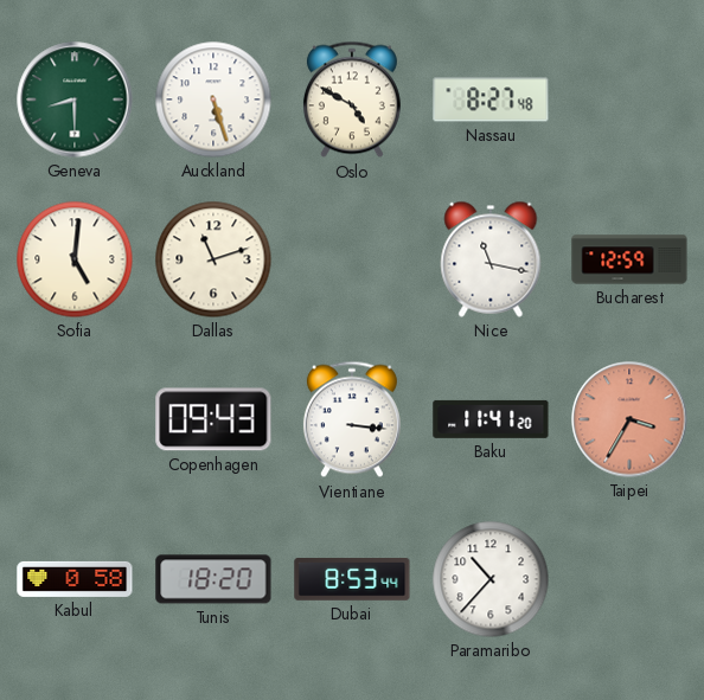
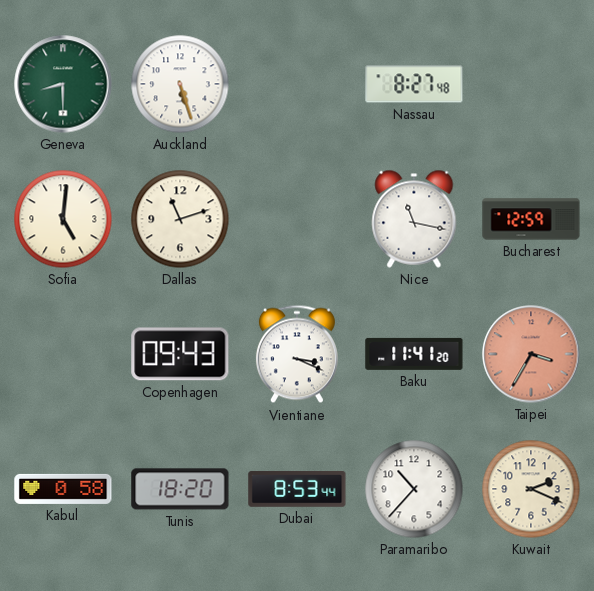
Oslo: 4:50 -> none
Vientiane: 3:16 -> 3:19
Kuwait: none -> 2:19
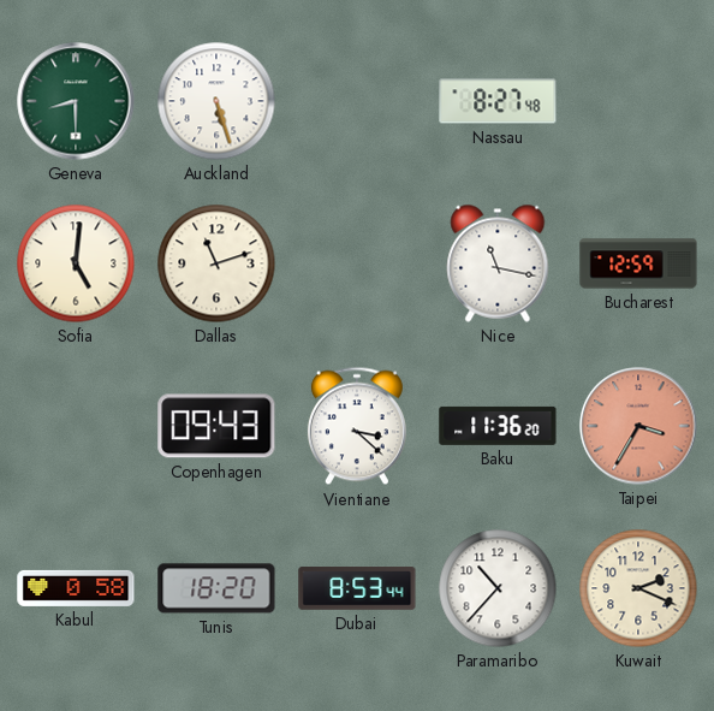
Vientiane: 3:19 -> 3:22
Baku: 11:41 -> 11:36
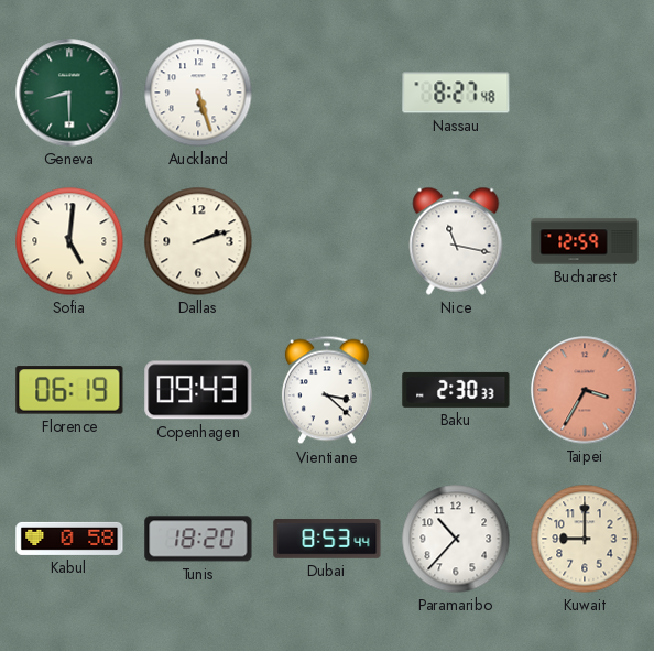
Dallas: 11:12 -> 2:12
Florence: none -> 06:19
Baku: 11:36 -> 2:30
Kuwait: 2:19 -> 9:00
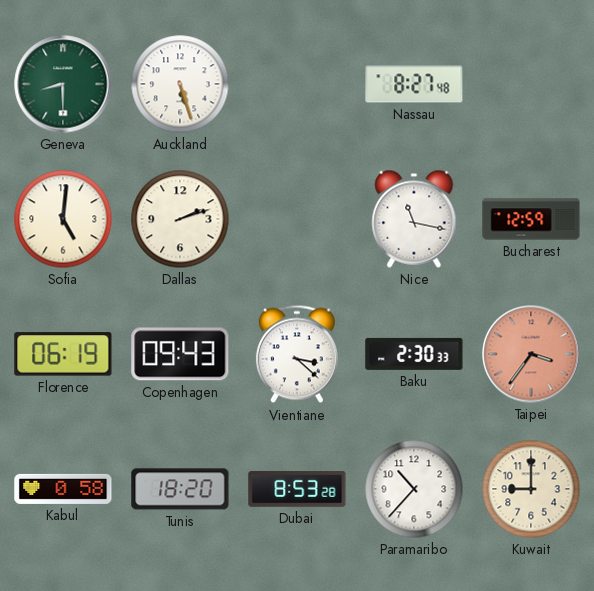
Taipei: 3:35 -> 3:36
Dubai: 8:53:44 -> 8:53:28
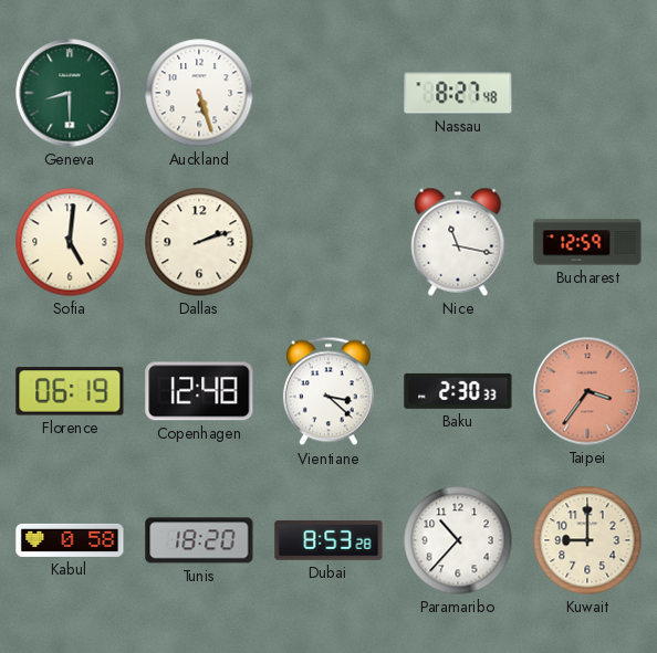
Copenhagen: 09:43 -> 12:48
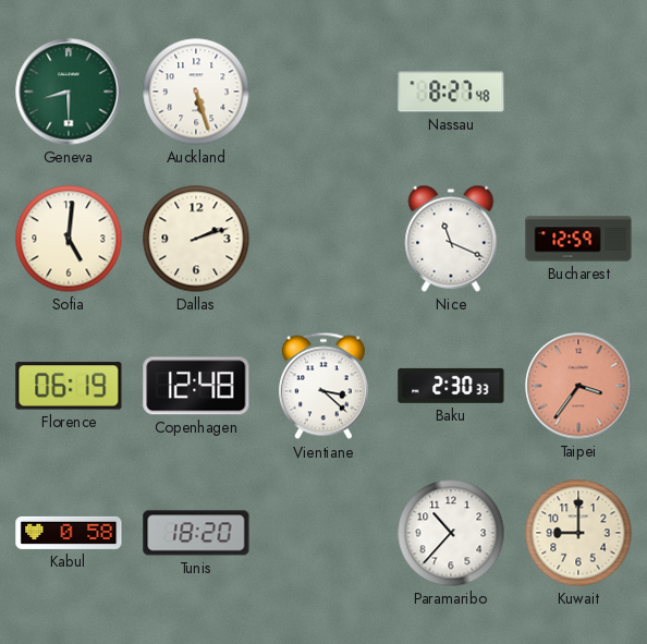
Nice: 11:17 -> 11:19
Dubai: 8:53 -> none
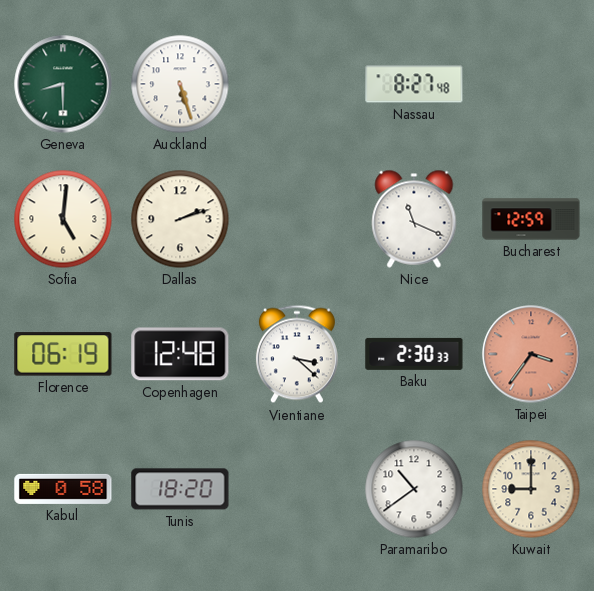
Paramaribo: 10:37 -> 10:39
